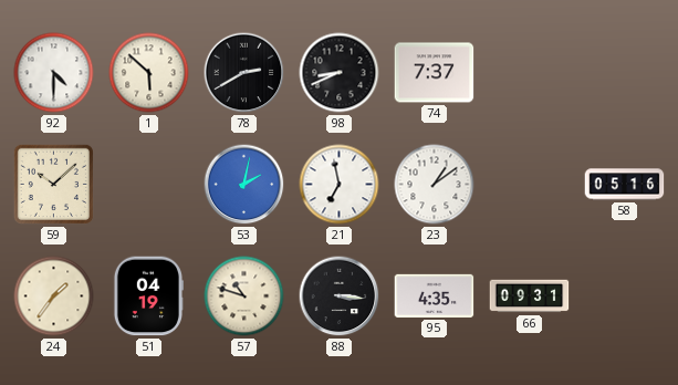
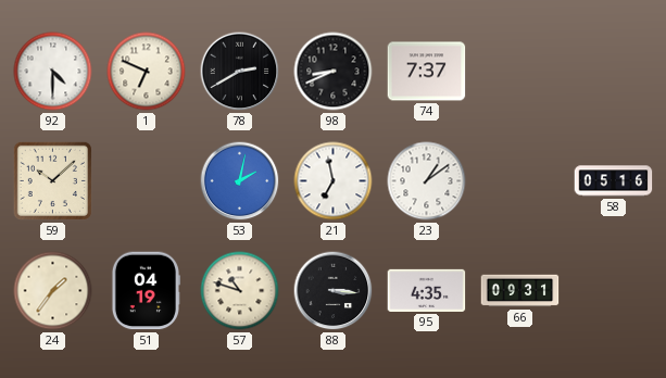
1: 5:52 -> 6:49
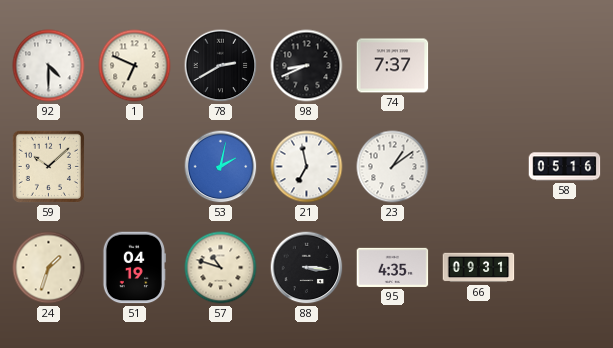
24: 1:36 -> 1:33
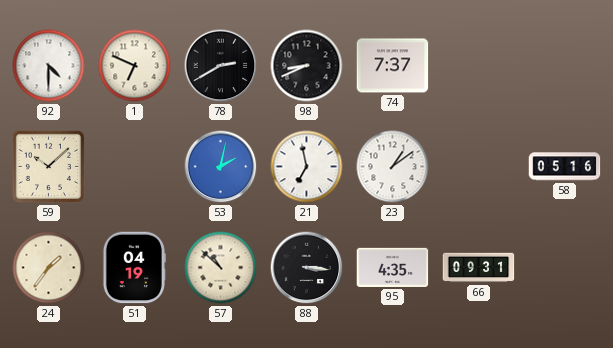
24: 1:33 -> 1:36
57: 10:48 -> 10:52
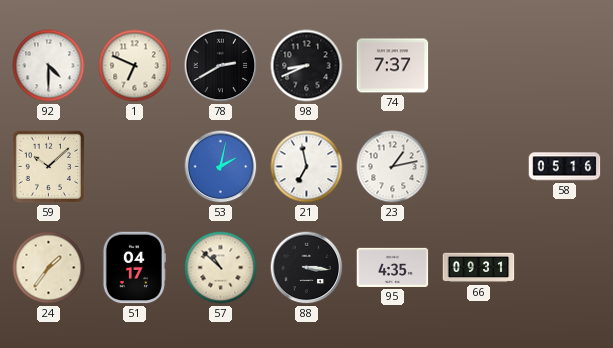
23: 1:09 -> 1:13
51: 04:19 -> 04:17
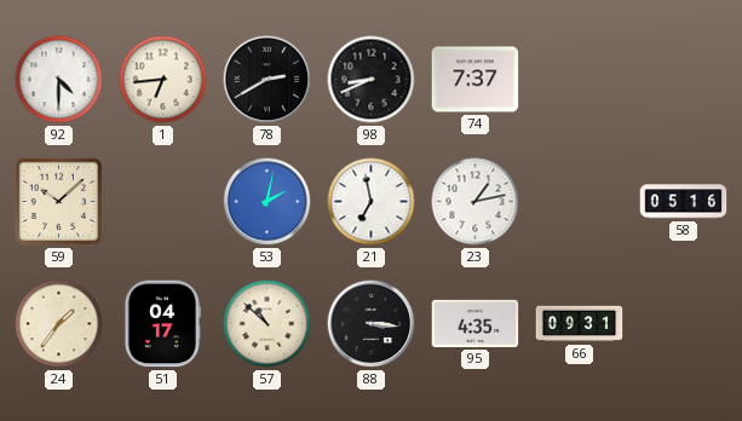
1: 6:49 -> 6:44
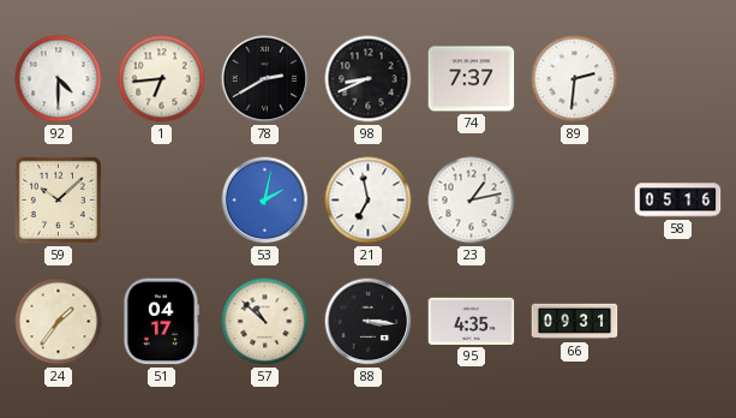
89: none -> 2:31
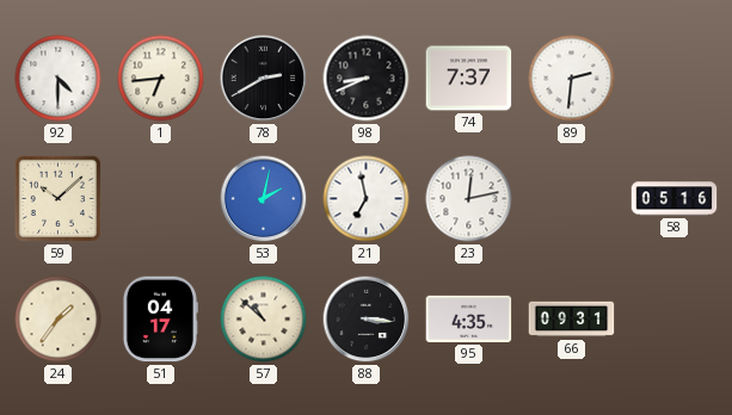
23: 1:13 -> 12:13
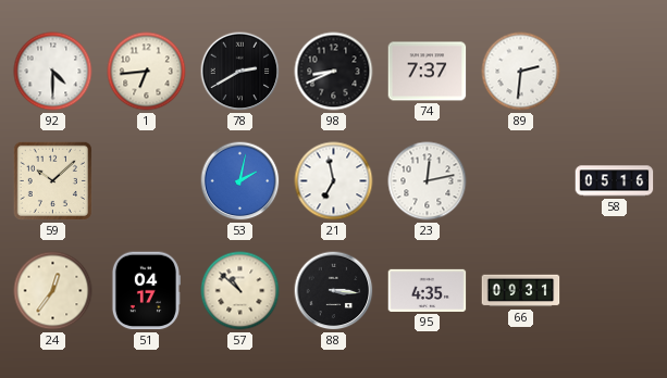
24: 1:36 -> 12:36
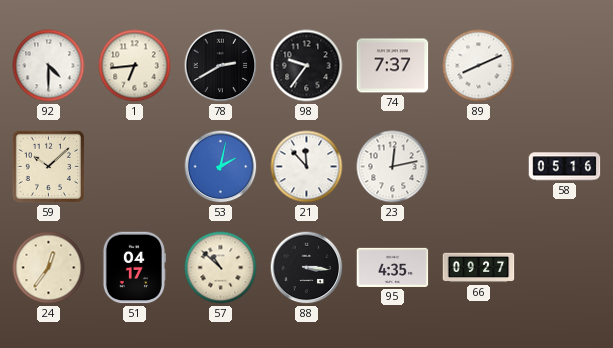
98: 8:41 -> 9:36
89: 2:31 -> 8:11
21: 6:58 -> 11:53
66: 09:31 -> 09:27
